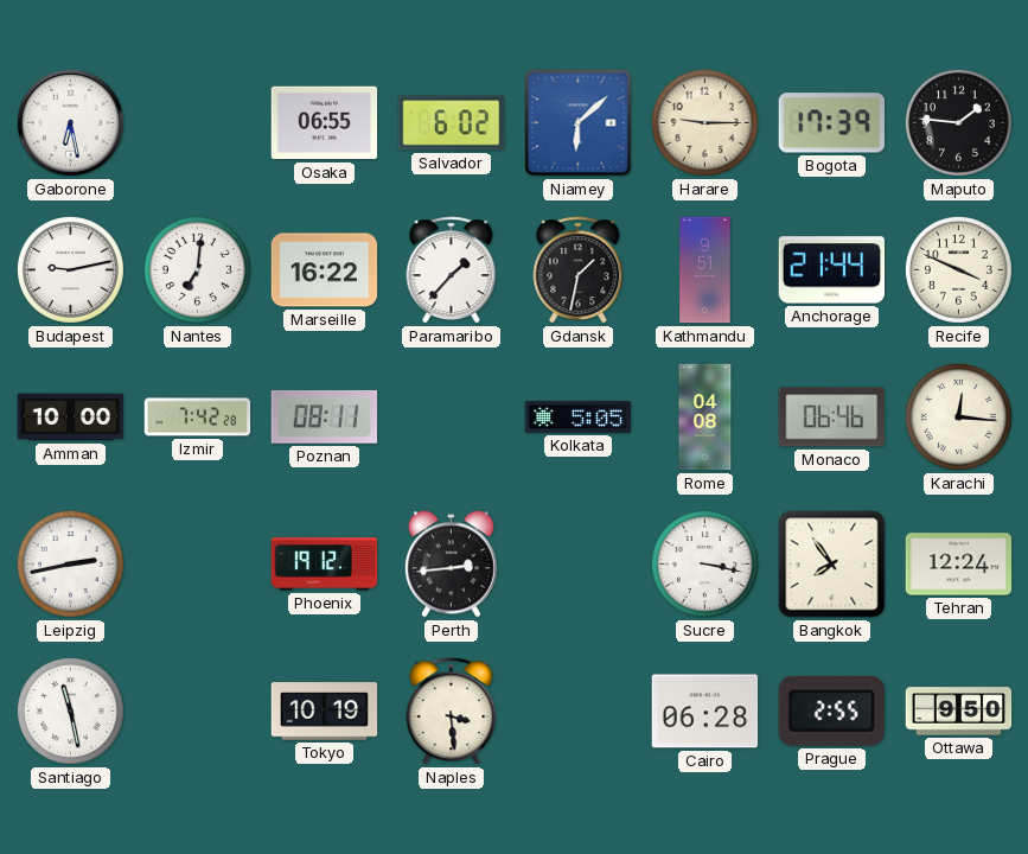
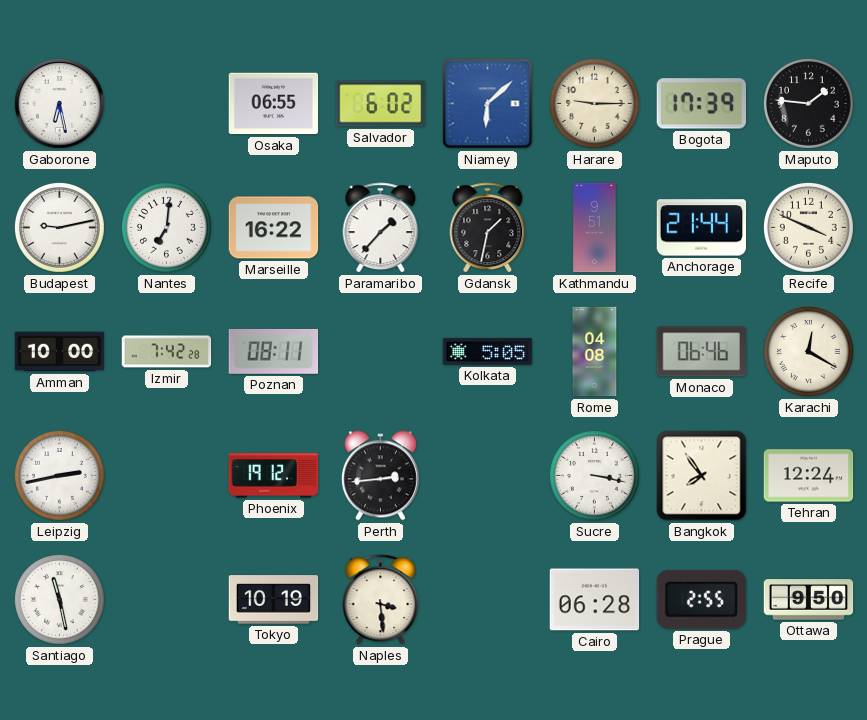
Karachi: 12:16 -> 12:20
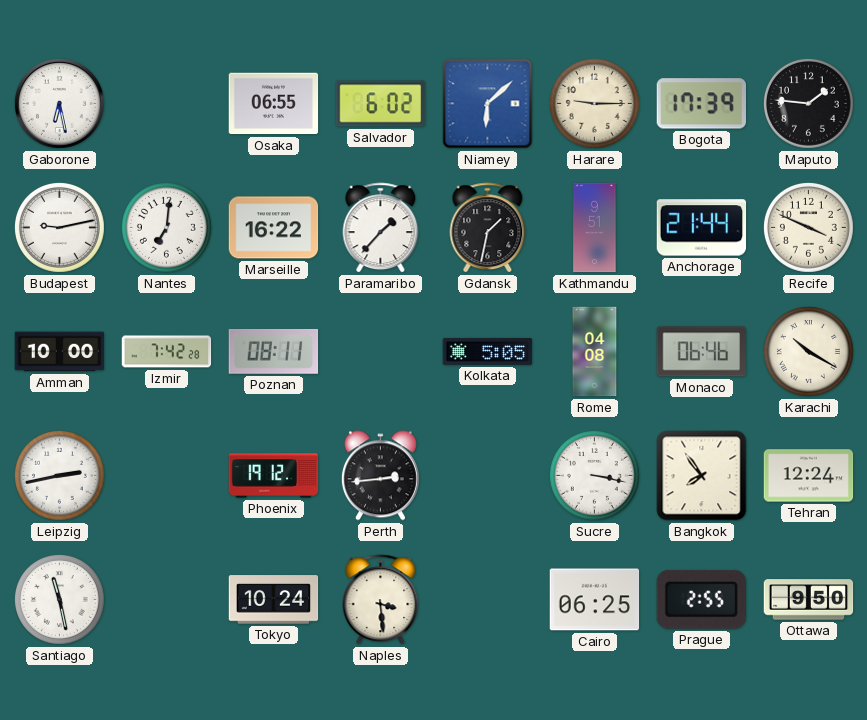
Karachi: 12:20 -> 10:20
Tokyo: 10:19 -> 10:24
Cairo: 06:28 -> 06:25
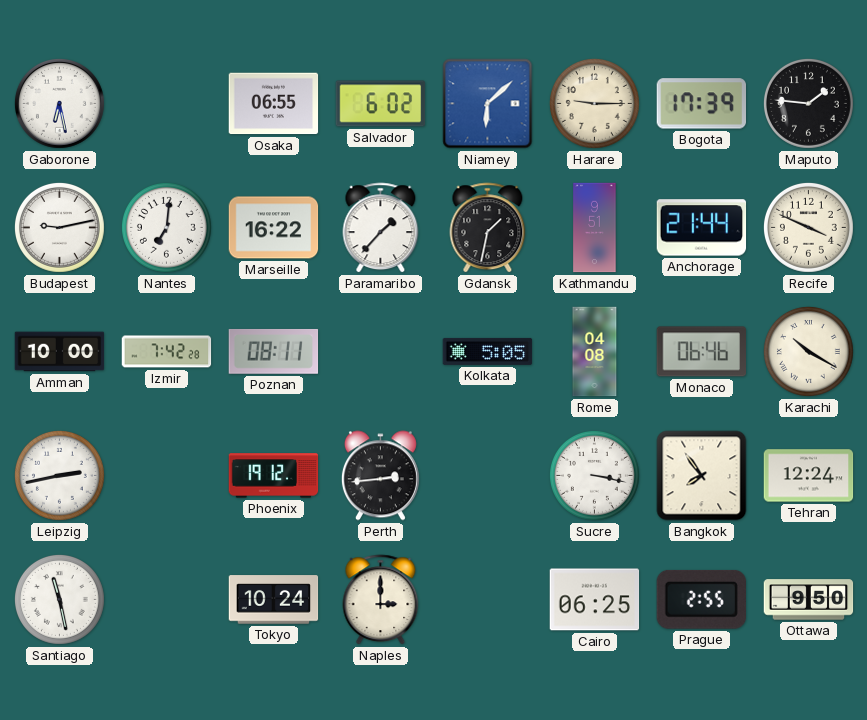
Naples: 3:29 -> 3:00
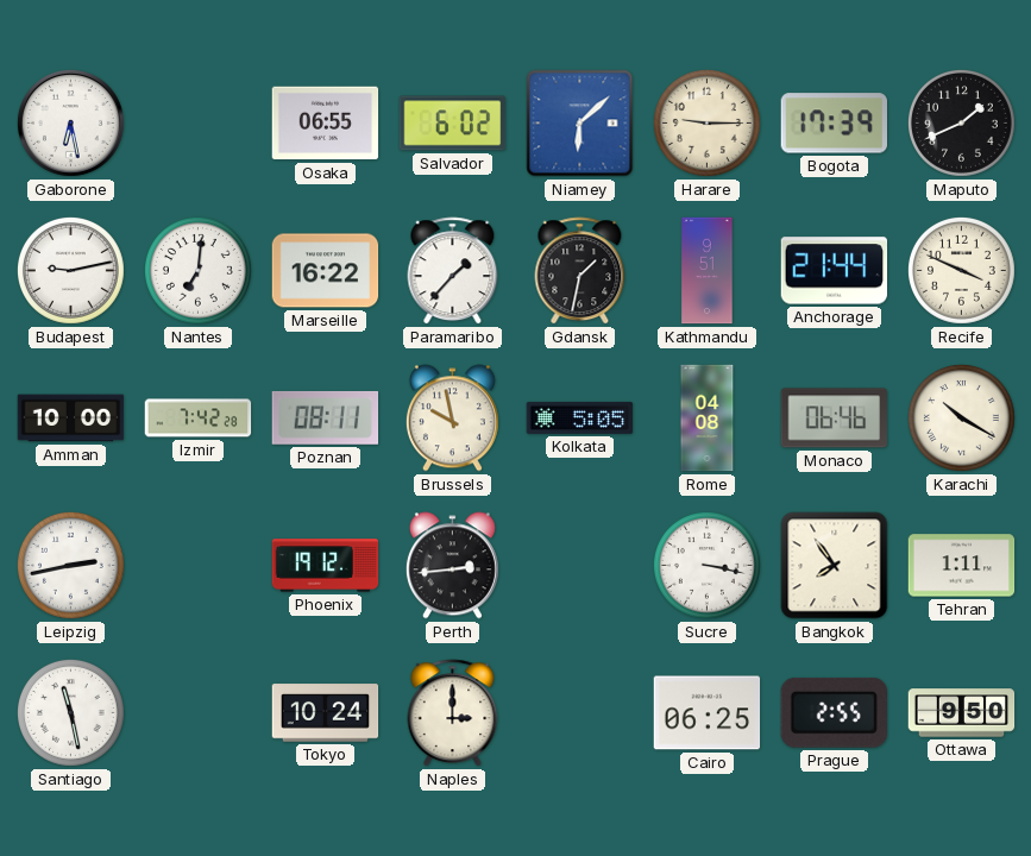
Maputo: 1:46 -> 1:41
Brussels: none -> 9:58
Tehran: 12:24 -> 1:11
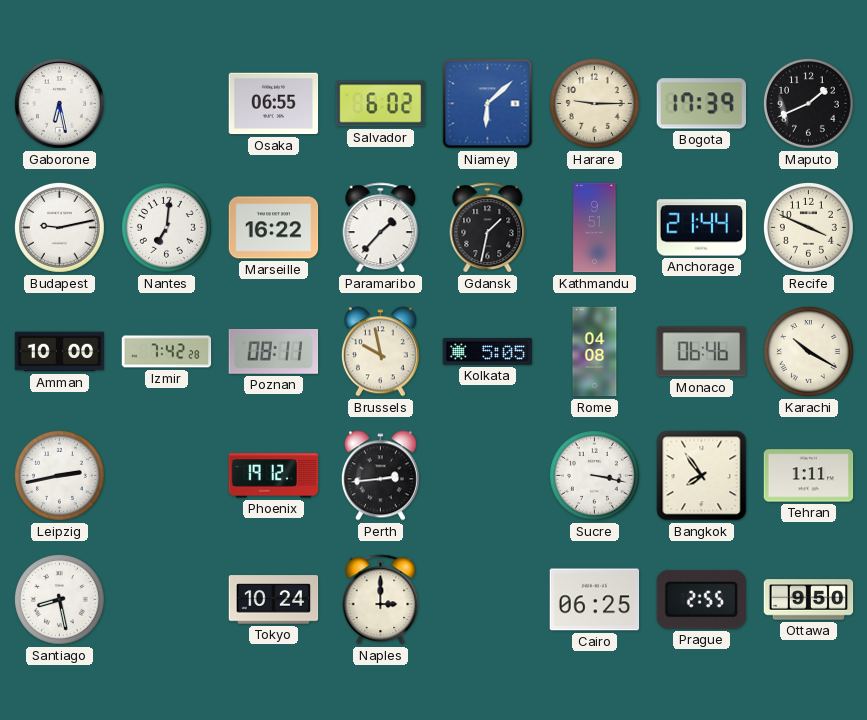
Santiago: 11:28 -> 8:28
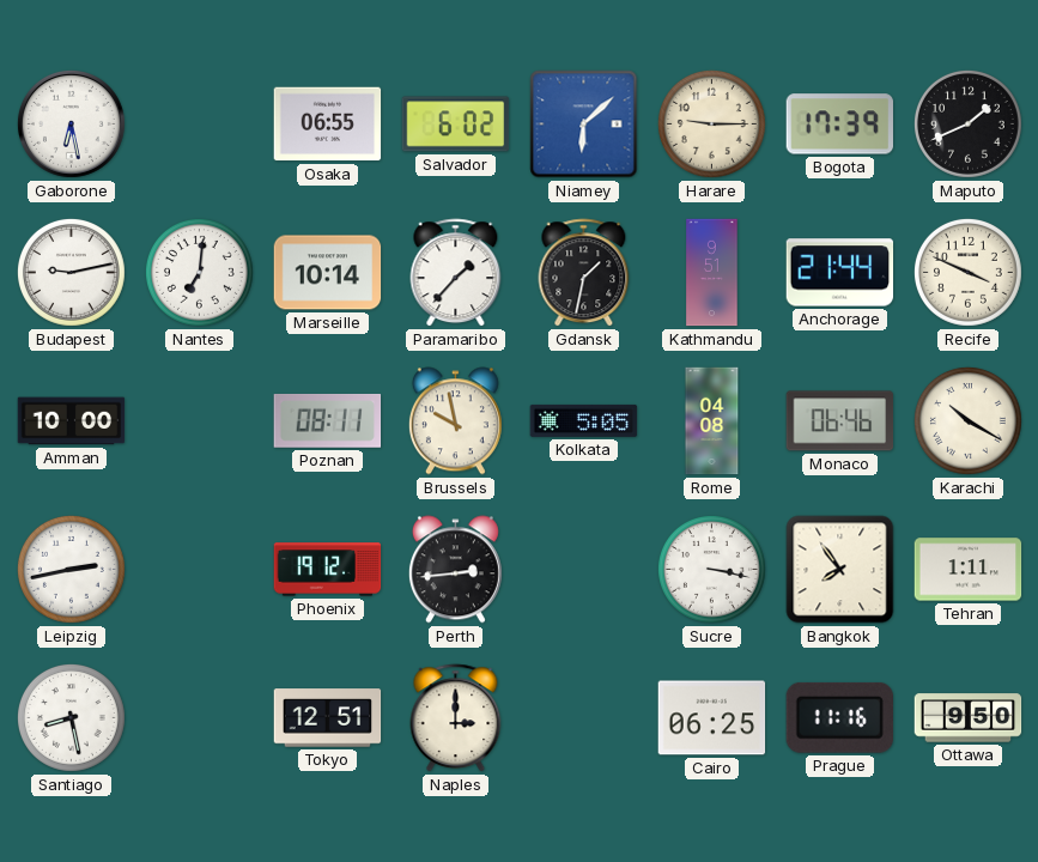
Marseille: 16:22 -> 10:14
Izmir: 7:42 -> none
Tokyo: 10:24 -> 12:51
Prague: 2:55 -> 11:16
